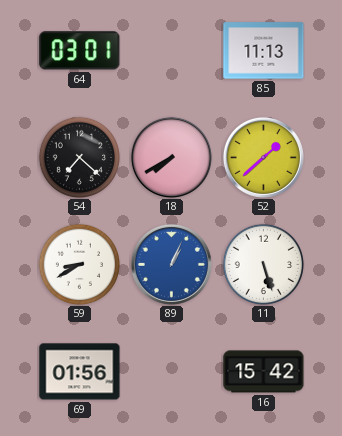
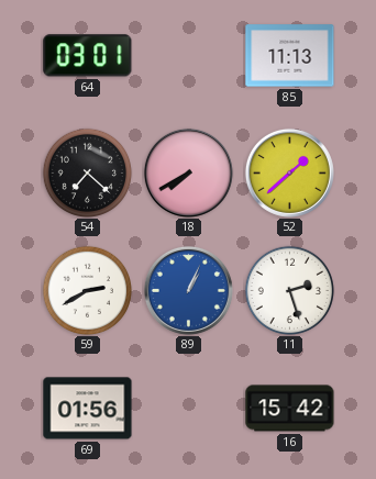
59: 8:40 -> 2:40
11: 5:27 -> 2:27
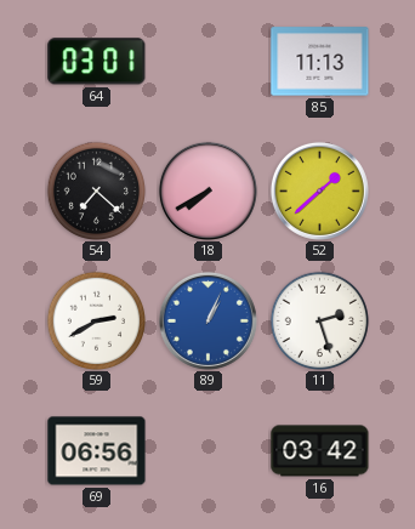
69: 01:56 -> 06:56
16: 15:42 -> 03:42
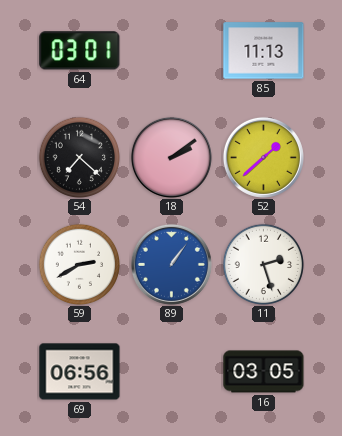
18: 7:40 -> 2:09
89: 1:04 -> 1:06
16: 03:42 -> 03:05
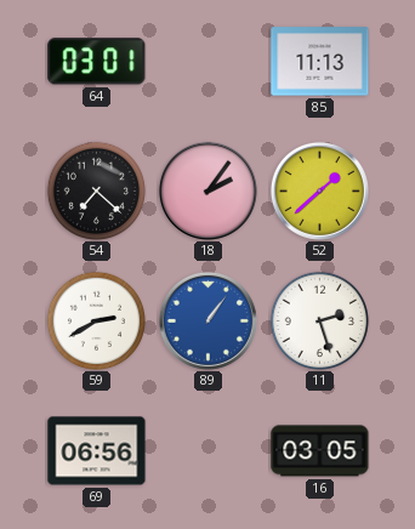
18: 2:09 -> 2:06
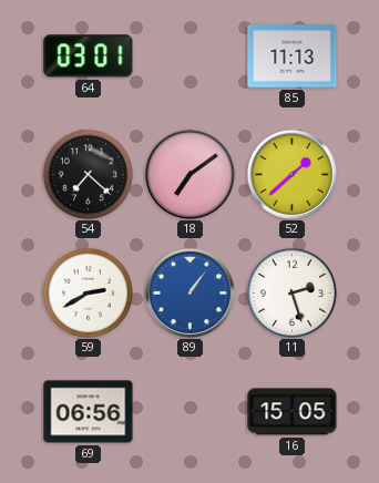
18: 2:06 -> 7:09
16: 03:05 -> 15:05
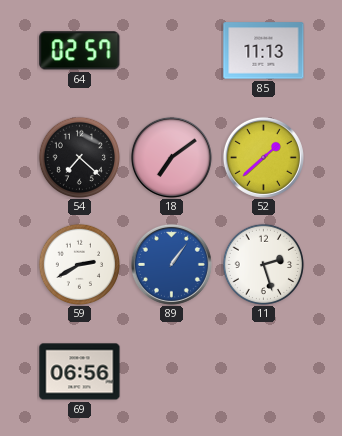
64: 03:01 -> 02:57
16: 15:05 -> none
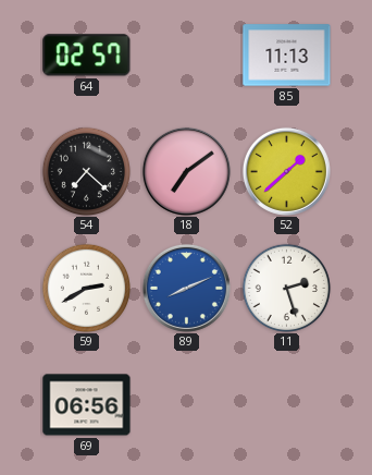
89: 1:06 -> 8:11
